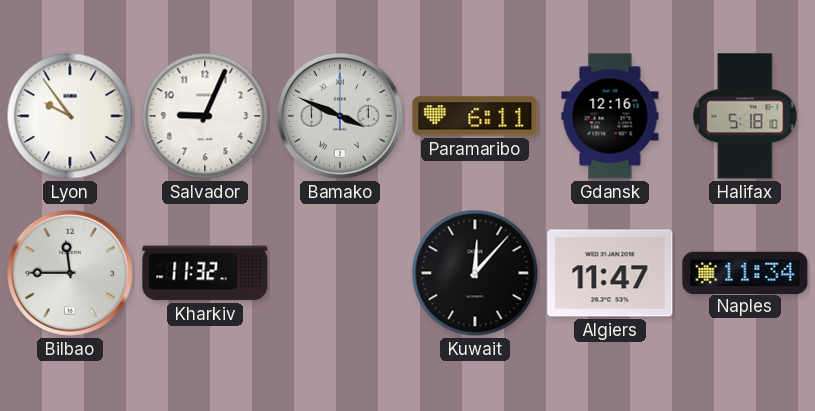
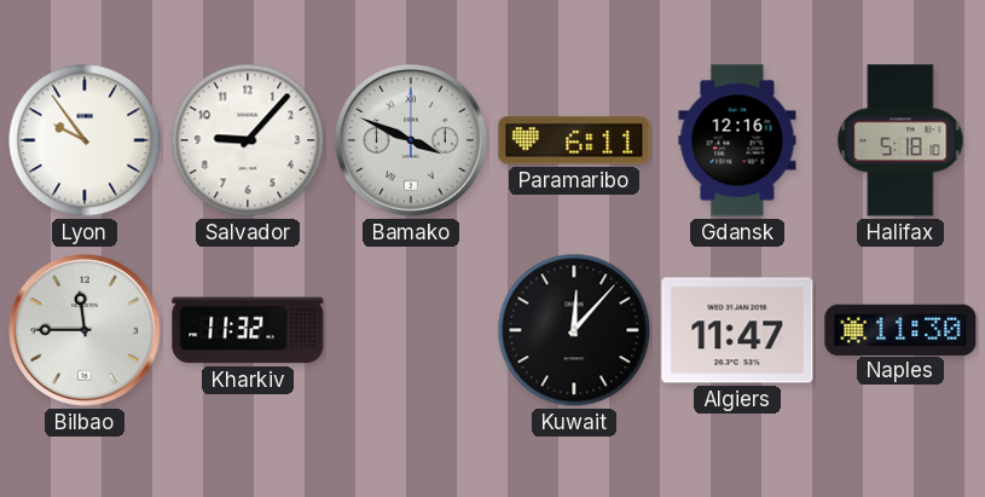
Salvador: 9:04 -> 9:07
Naples: 11:34 -> 11:30
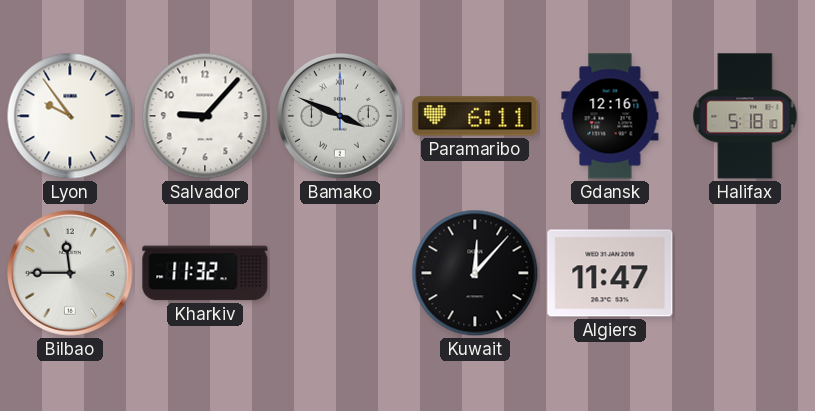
Naples: 11:30 -> none
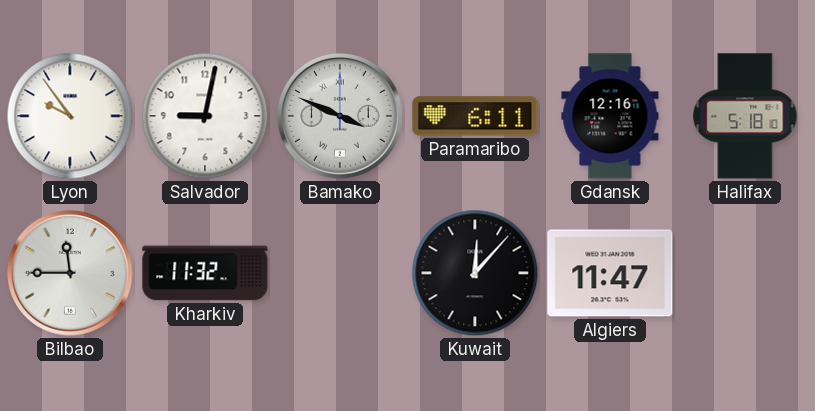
Salvador: 9:07 -> 9:02
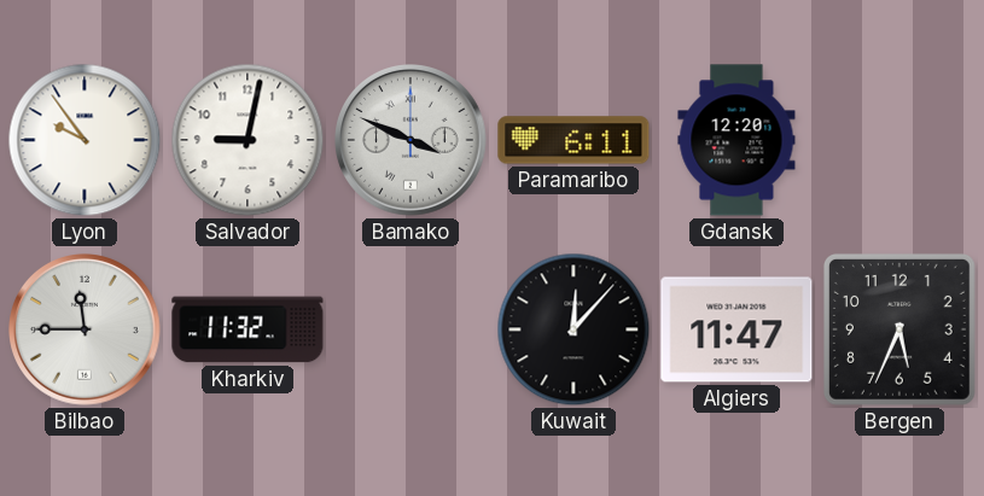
Gdansk: 12:16 -> 12:20
Halifax: 5:18 -> none
Bergen: none -> 5:34
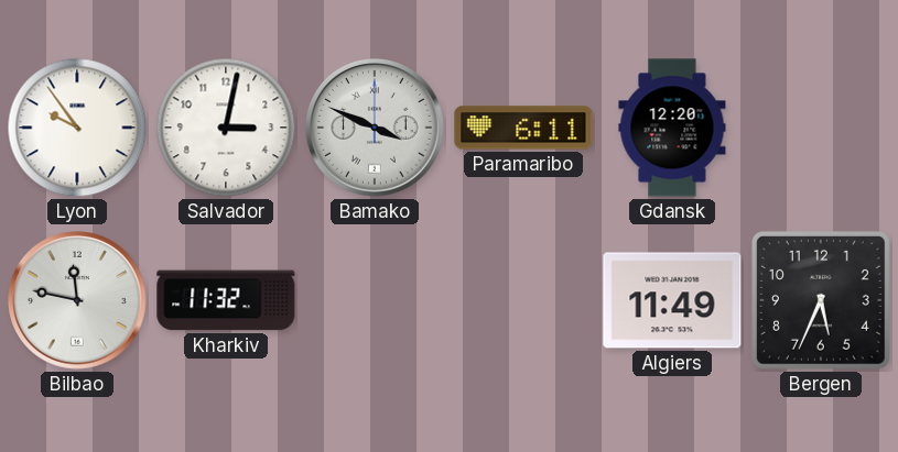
Salvador: 9:02 -> 3:02
Bilbao: 11:45 -> 11:47
Kuwait: 12:07 -> none
Algiers: 11:47 -> 11:49
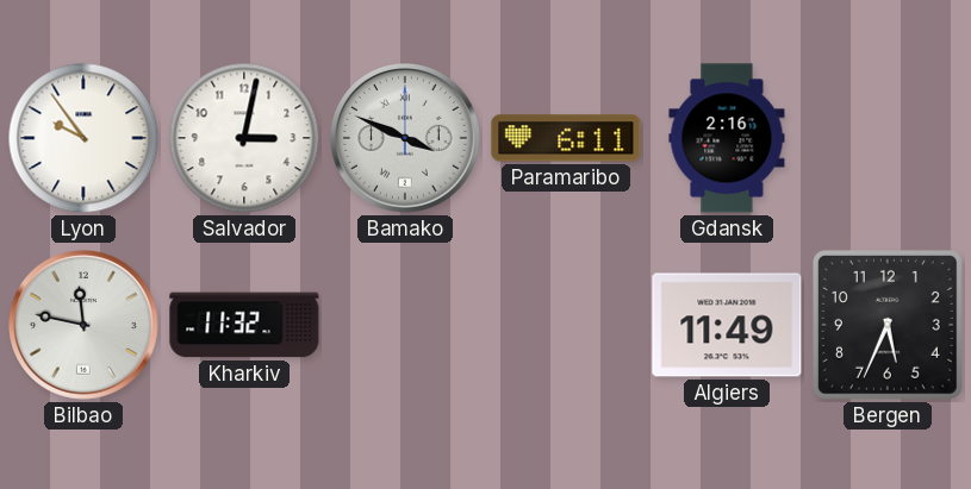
Gdansk: 12:20 -> 2:16
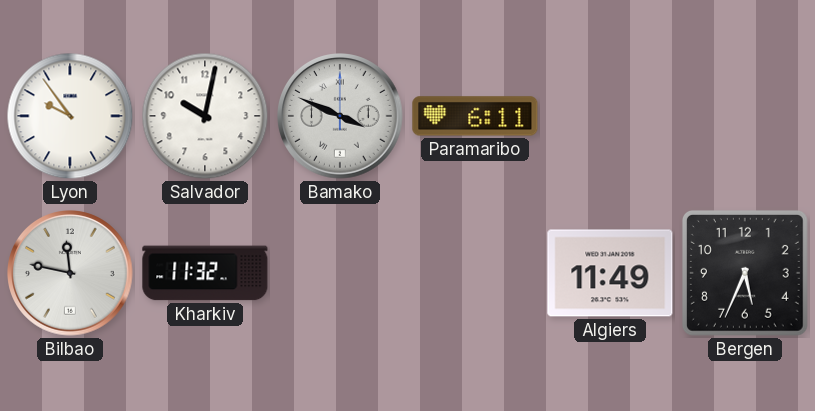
Salvador: 3:02 -> 10:02
Gdansk: 2:16 -> none
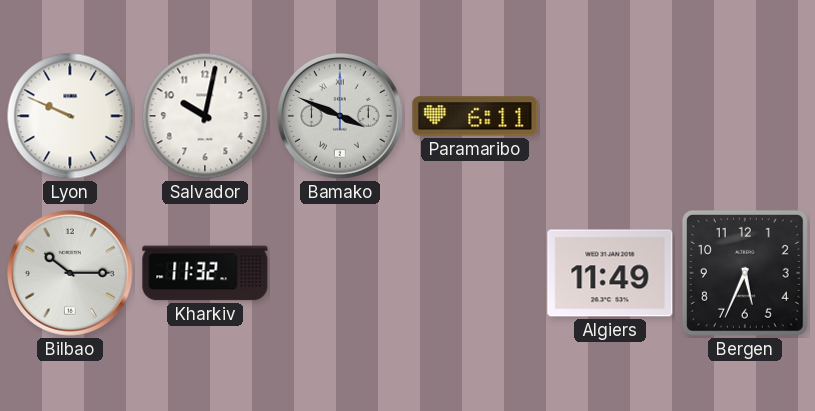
Lyon: 9:54 -> 9:49
Bilbao: 11:47 -> 10:15
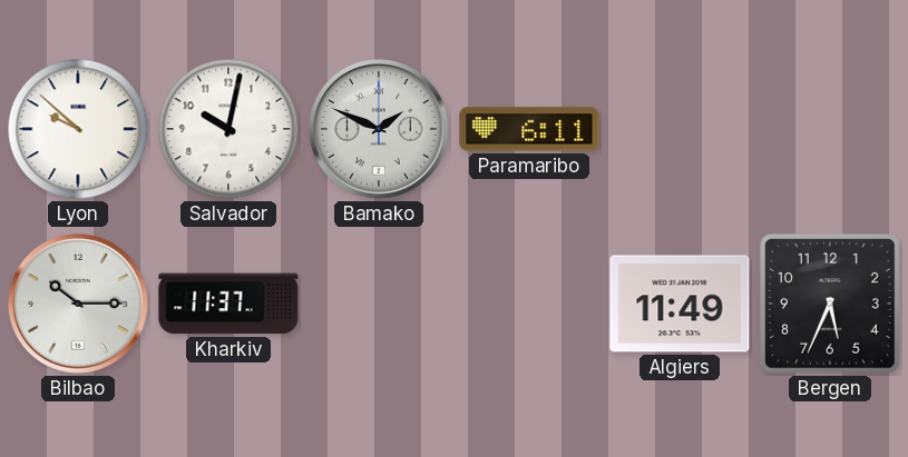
Lyon: 9:49 -> 9:52
Bamako: 3:49 -> 1:49
Kharkiv: 11:32 -> 11:37
